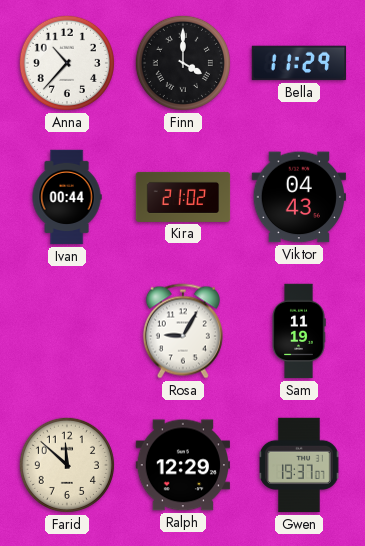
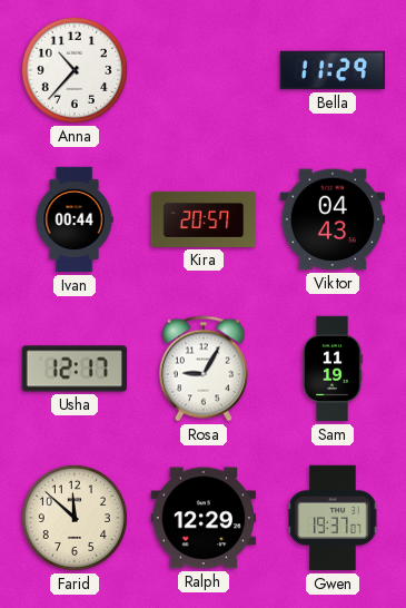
Finn: 4:00 -> none
Kira: 21:02 -> 20:57
Usha: none -> 12:17
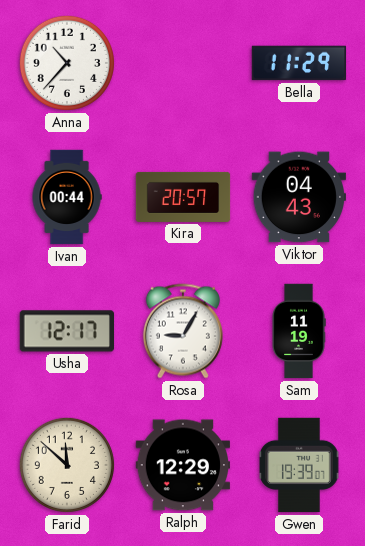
Gwen: 19:37 -> 19:39
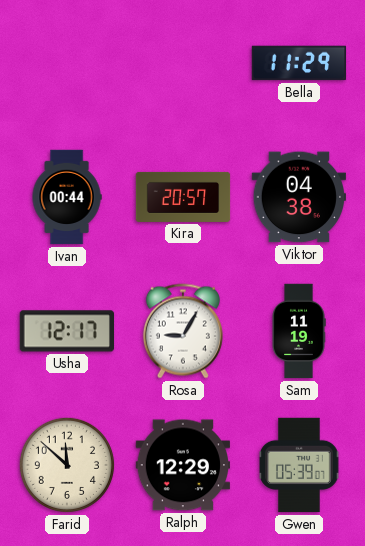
Anna: 10:37 -> none
Viktor: 04:43 -> 04:38
Gwen: 19:39 -> 05:39
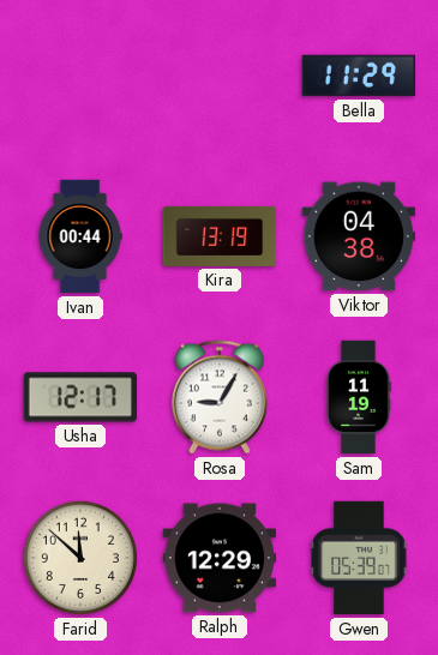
Kira: 20:57 -> 13:19
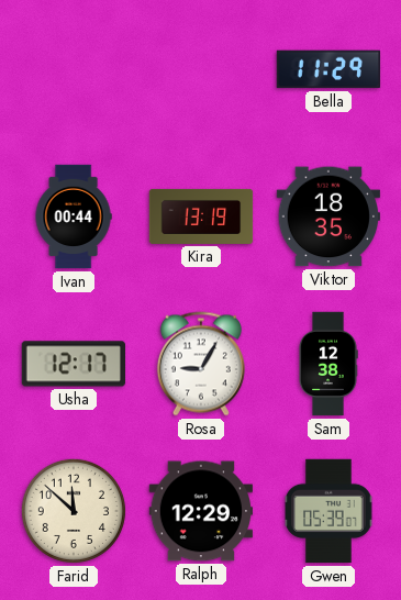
Viktor: 04:38 -> 18:35
Sam: 11:19 -> 12:38
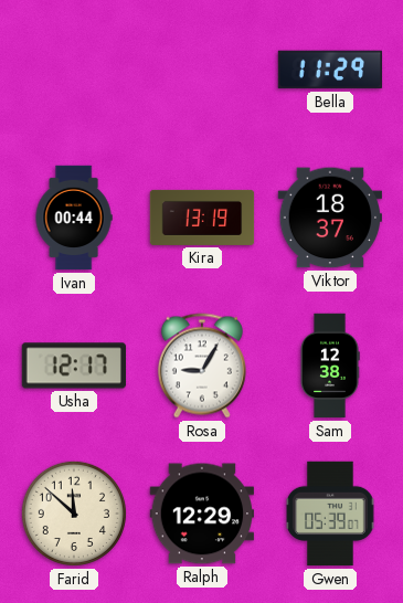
Viktor: 18:35 -> 18:37
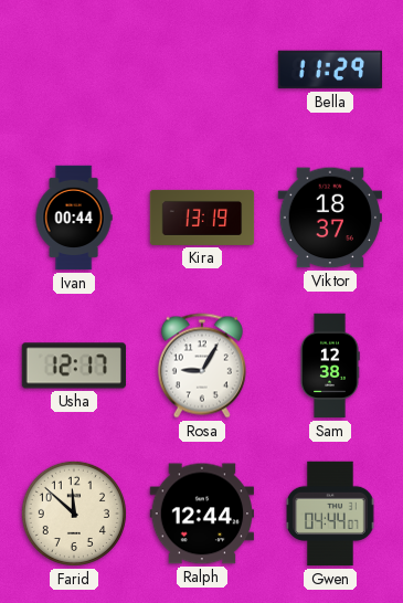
Ralph: 12:29 -> 12:44
Gwen: 05:39 -> 04:44
